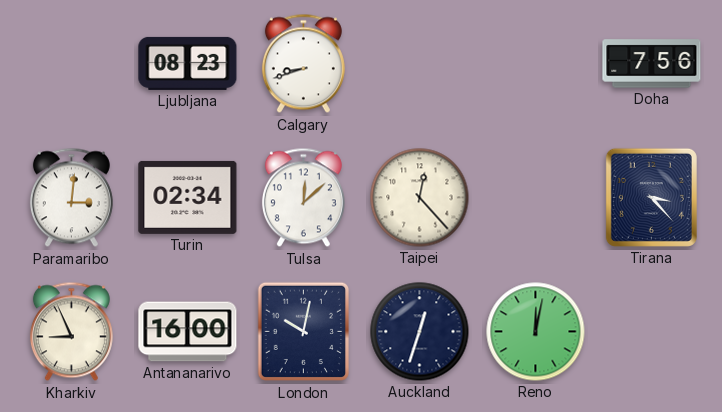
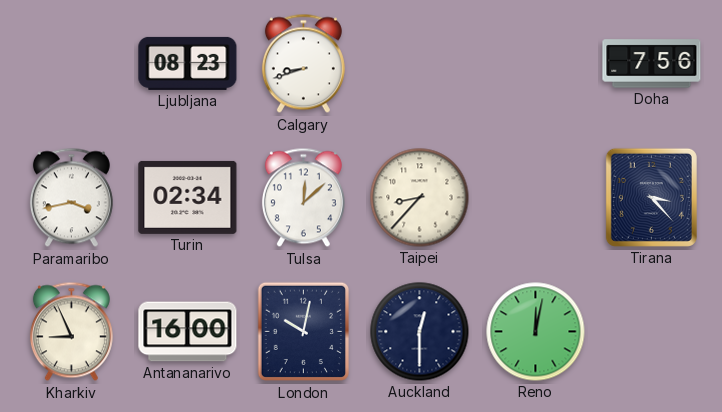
Paramaribo: 3:01 -> 3:43
Taipei: 12:23 -> 8:37
Auckland: 12:33 -> 12:30
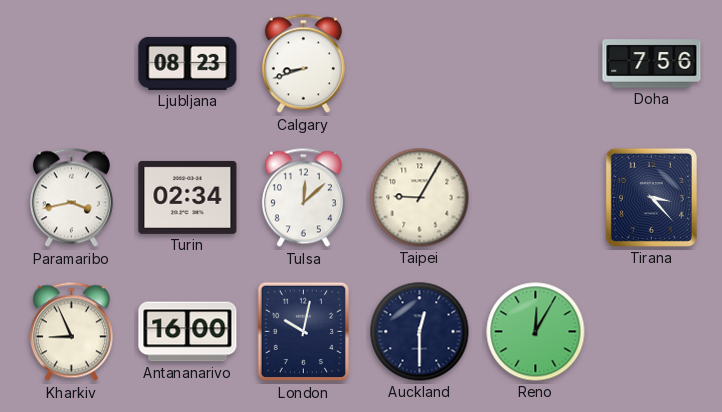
Taipei: 8:37 -> 9:05
Reno: 12:02 -> 12:05
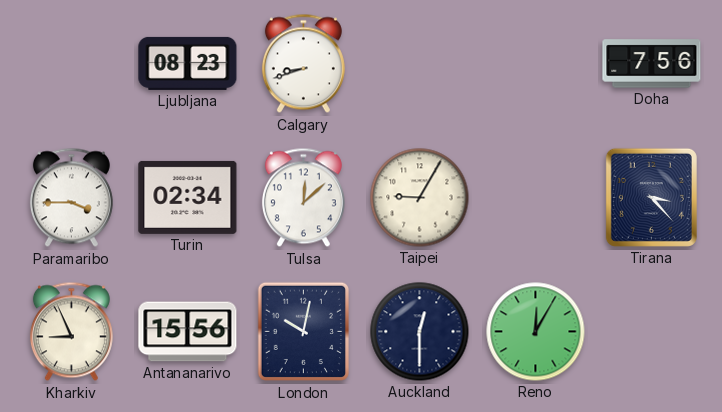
Paramaribo: 3:43 -> 3:45
Antananarivo: 16:00 -> 15:56
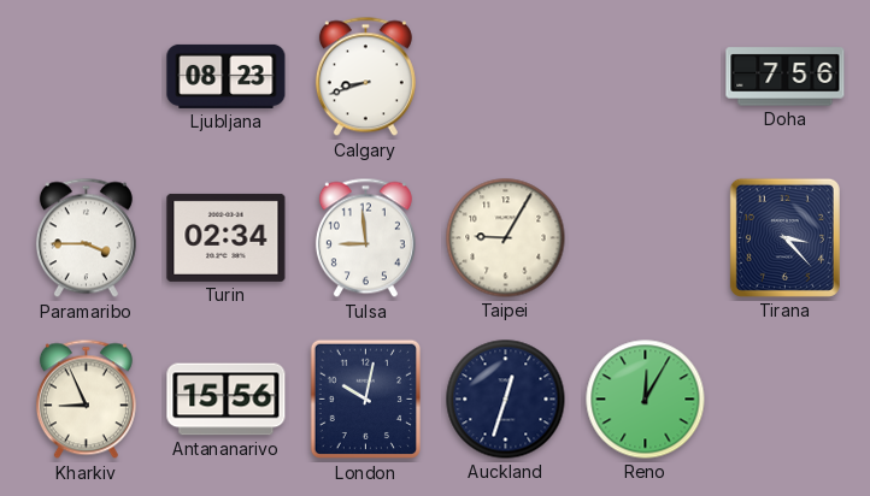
Tulsa: 12:08 -> 8:59
Auckland: 12:30 -> 12:33
